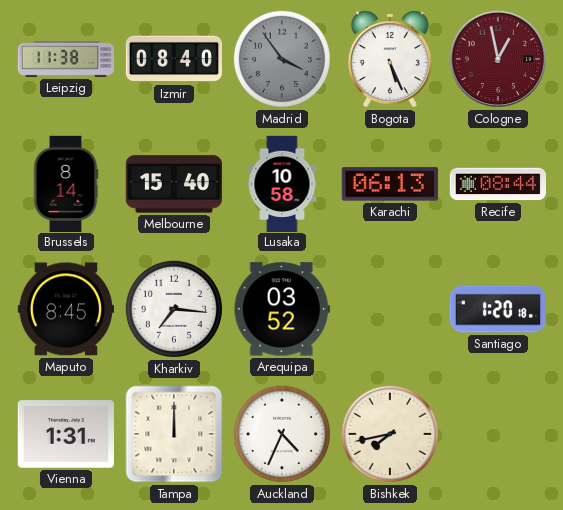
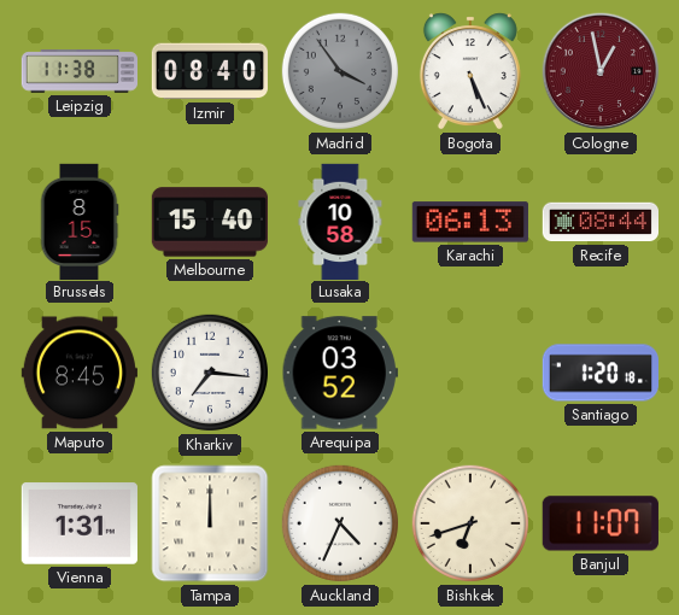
Brussels: 8:14 -> 8:15
Bishkek: 7:43 -> 6:42
Banjul: none -> 11:07
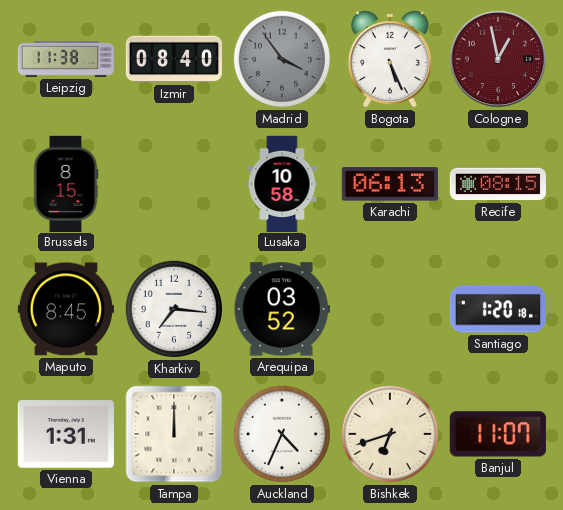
Melbourne: 15:40 -> none
Recife: 08:44 -> 08:15
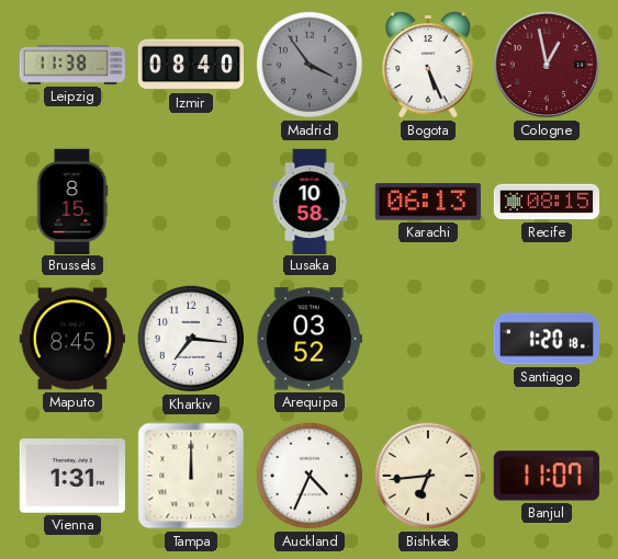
Bishkek: 6:42 -> 6:44
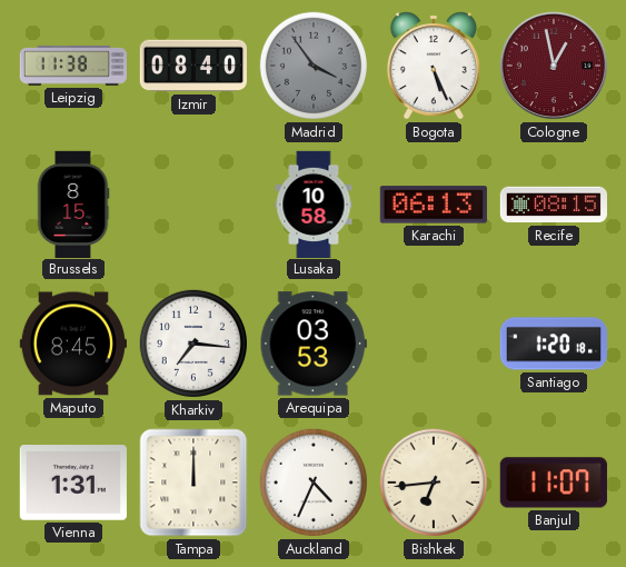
Arequipa: 03:52 -> 03:53
